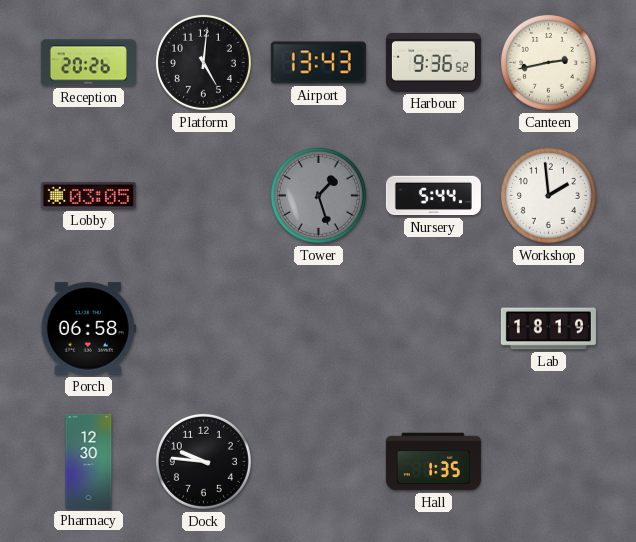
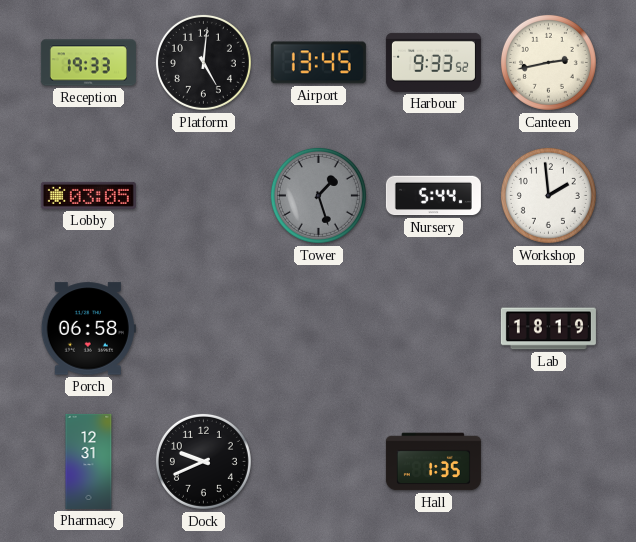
Reception: 20:26 -> 19:33
Airport: 13:43 -> 13:45
Harbour: 9:36 -> 9:33
Pharmacy: 12:30 -> 12:31
Dock: 9:46 -> 9:41
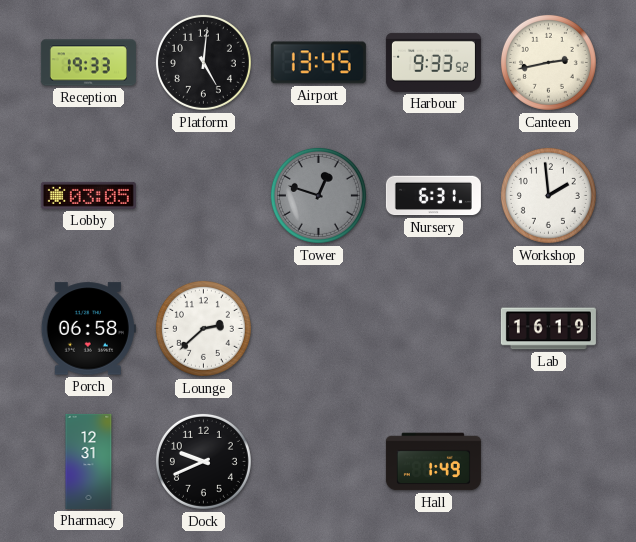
Tower: 1:27 -> 12:48
Nursery: 5:44 -> 6:31
Lounge: none -> 2:38
Lab: 18:19 -> 16:19
Hall: 1:35 -> 1:49
